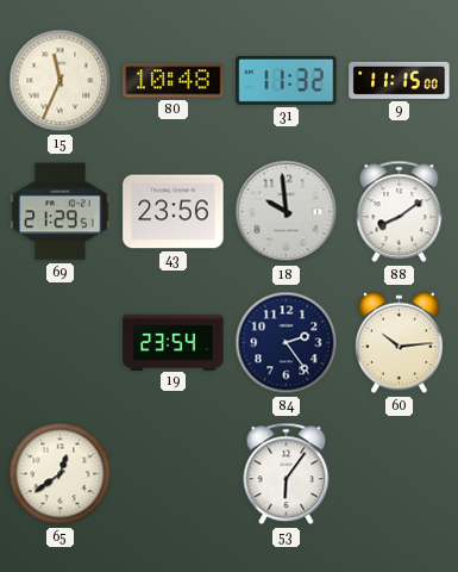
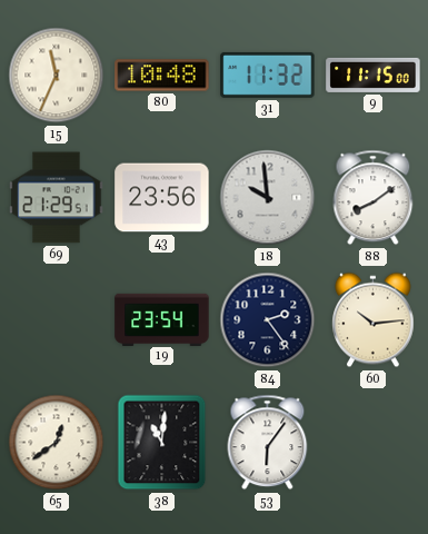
38: none -> 11:01
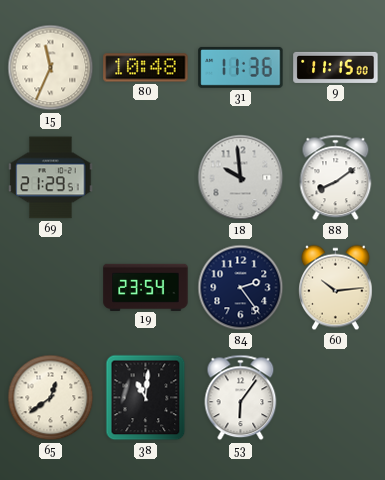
31: 11:32 -> 11:36
43: 23:56 -> none
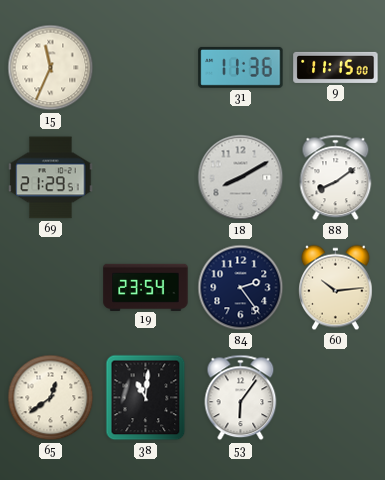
80: 10:48 -> none
18: 9:59 -> 8:10
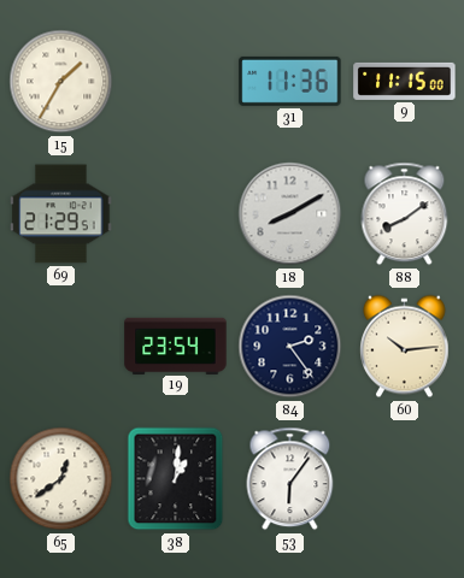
15: 11:34 -> 1:35
38: 11:01 -> 1:01
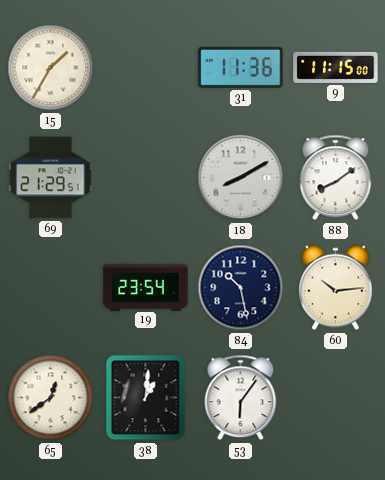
84: 2:24 -> 10:28
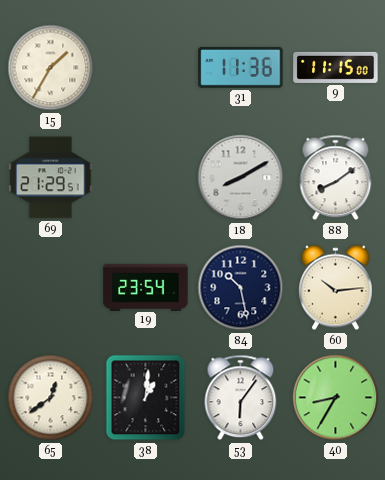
40: none -> 8:35
